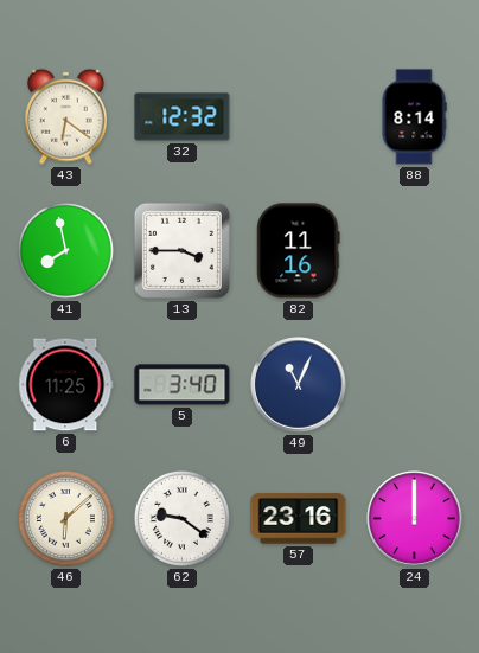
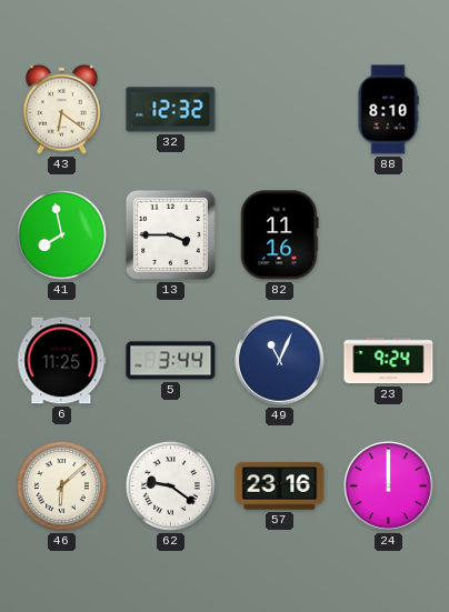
88: 8:14 -> 8:10
5: 3:40 -> 3:44
23: none -> 9:24
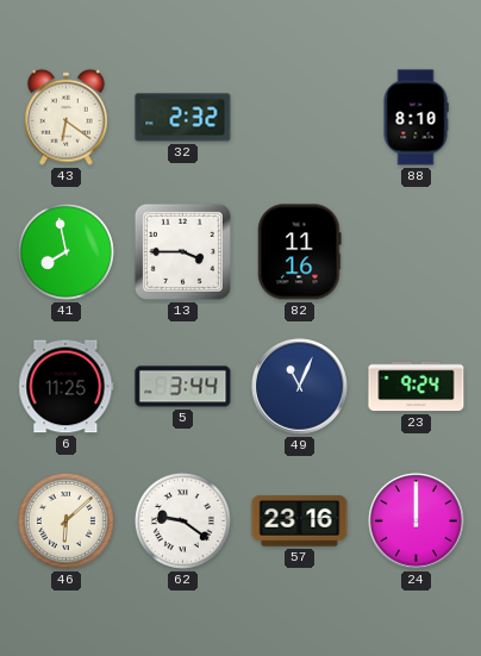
32: 12:32 -> 2:32
